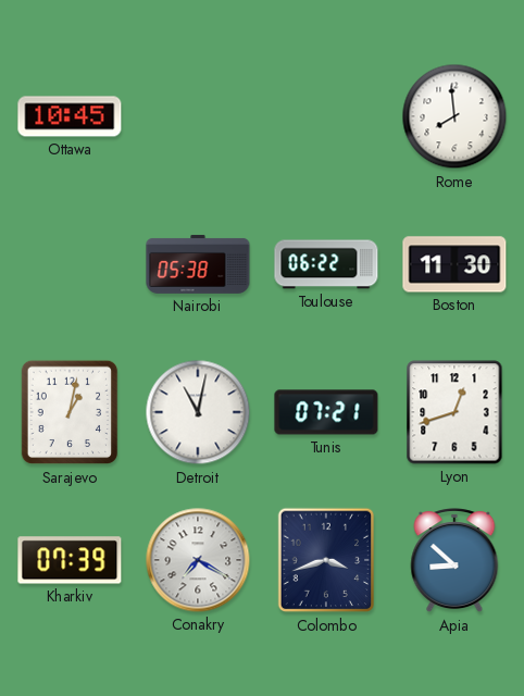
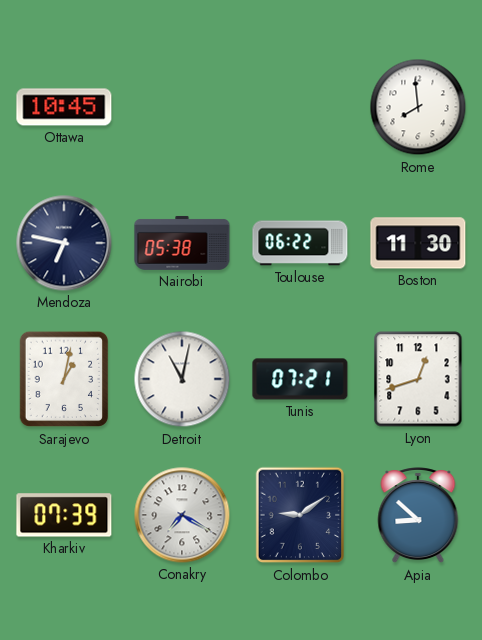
Mendoza: none -> 6:47
Colombo: 3:42 -> 9:09
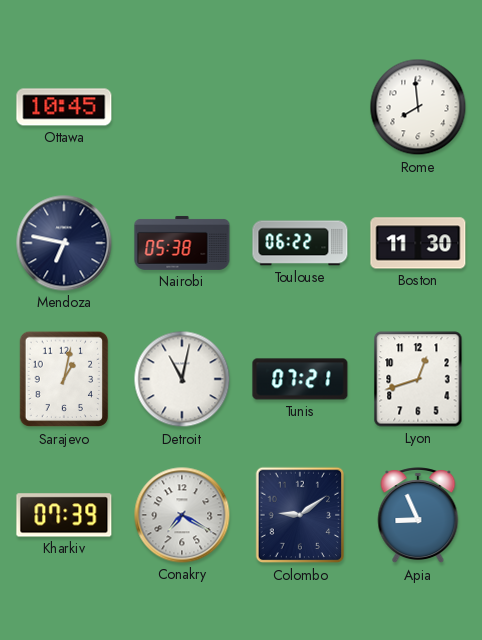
Apia: 8:52 -> 8:56
